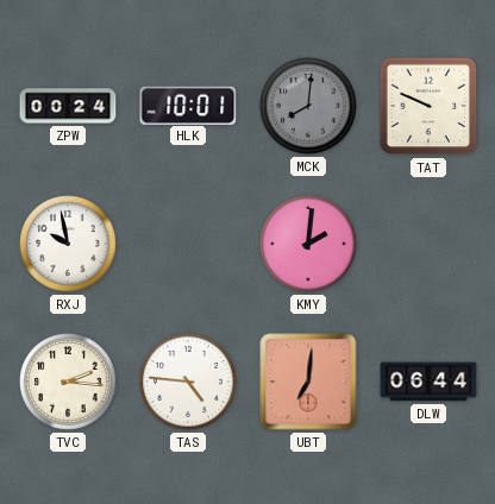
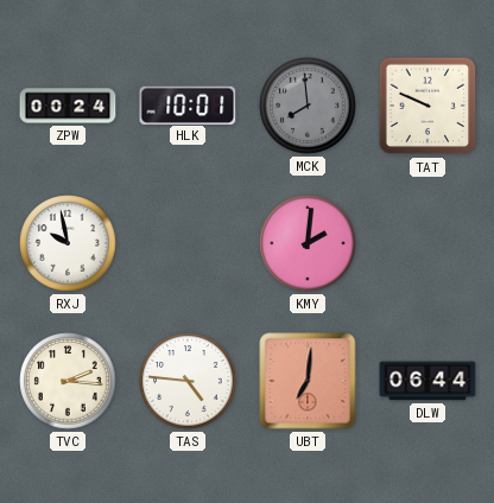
MCK: 8:01 -> 7:59
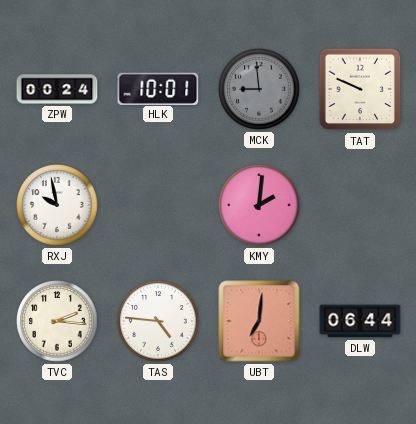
MCK: 7:59 -> 8:59
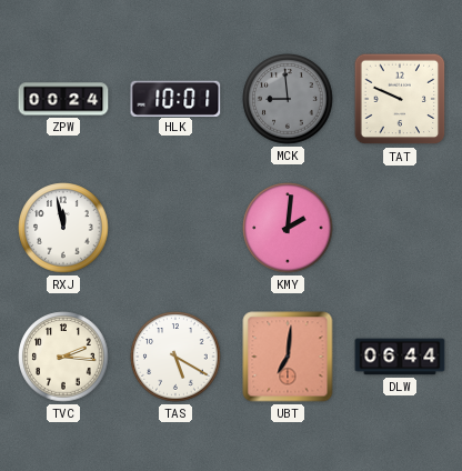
RXJ: 9:58 -> 11:58
TAS: 4:46 -> 5:20
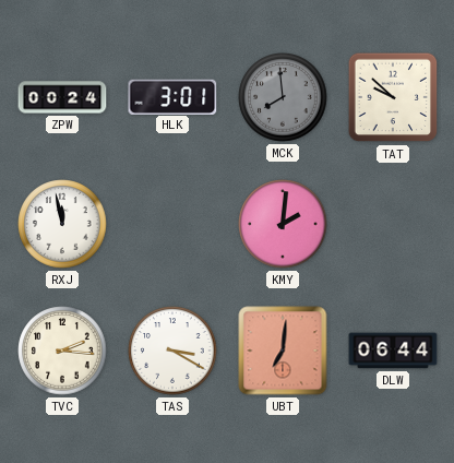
HLK: 10:01 -> 3:01
MCK: 8:59 -> 7:59
TAT: 9:49 -> 9:52
TAS: 5:20 -> 3:20
